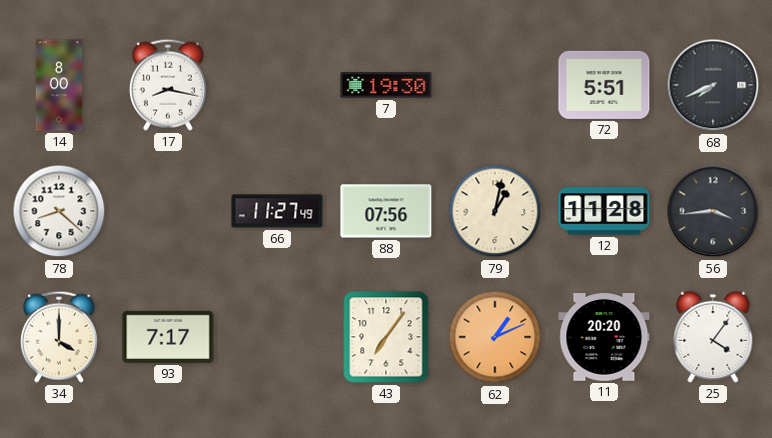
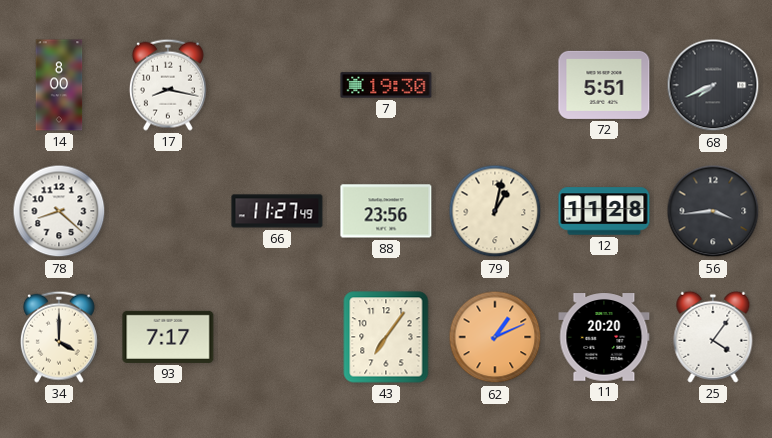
88: 07:56 -> 23:56
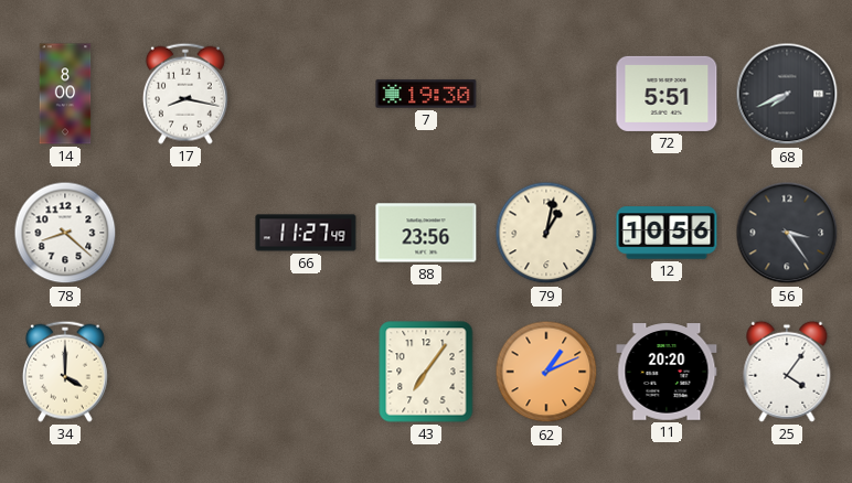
12: 11:28 -> 10:56
56: 3:44 -> 3:24
93: 7:17 -> none
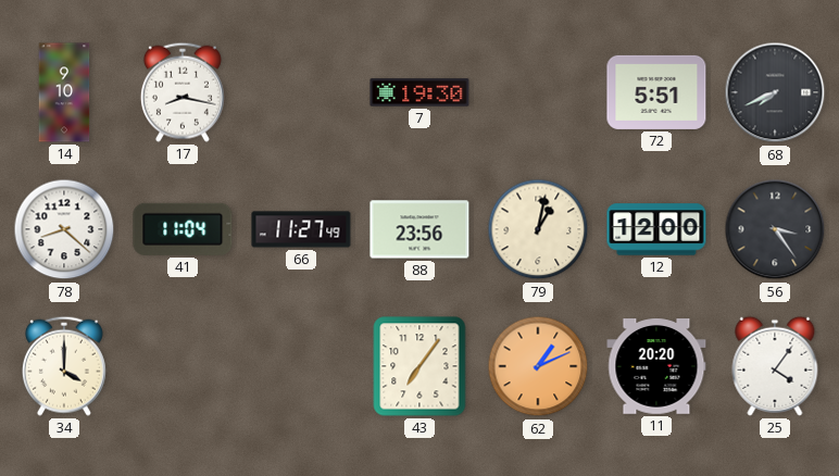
14: 8:00 -> 9:10
41: none -> 11:04
12: 10:56 -> 12:00
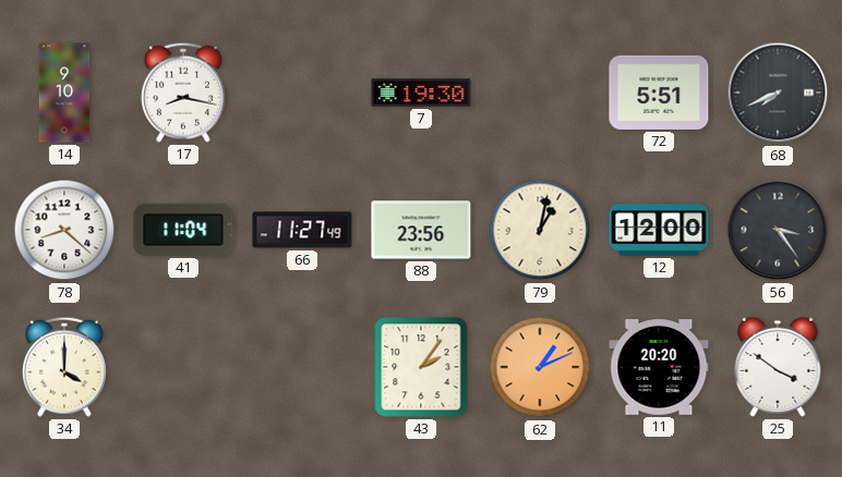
43: 7:06 -> 2:06
25: 4:06 -> 3:51
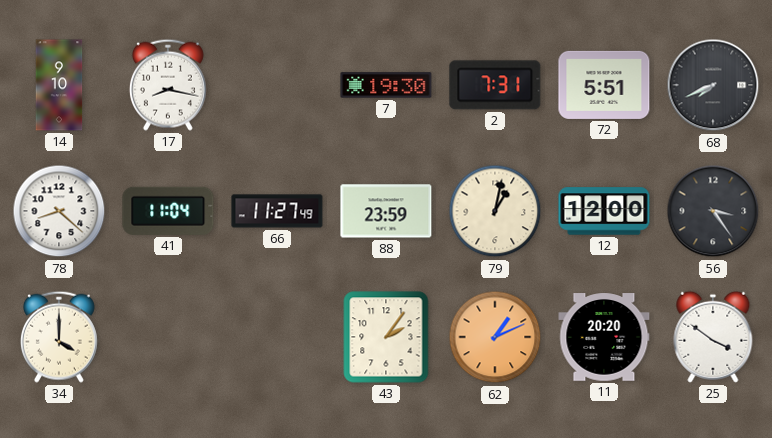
2: none -> 7:31
88: 23:56 -> 23:59
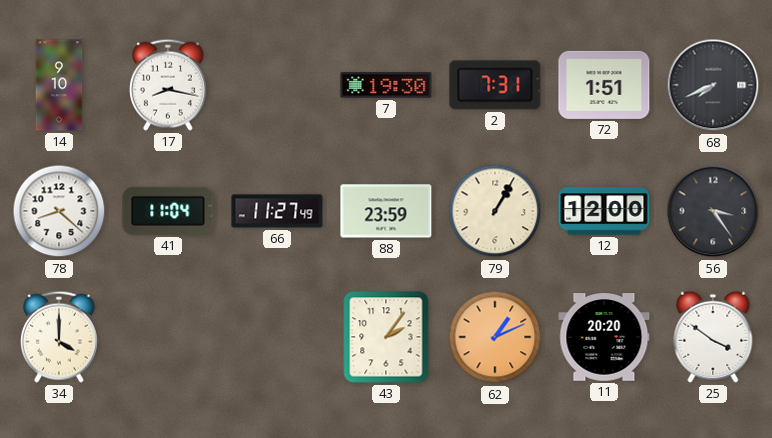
72: 5:51 -> 1:51
79: 1:02 -> 1:05
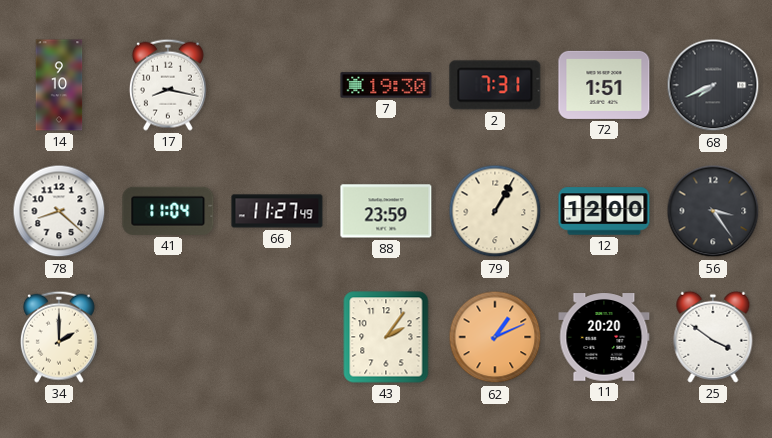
34: 4:00 -> 2:00
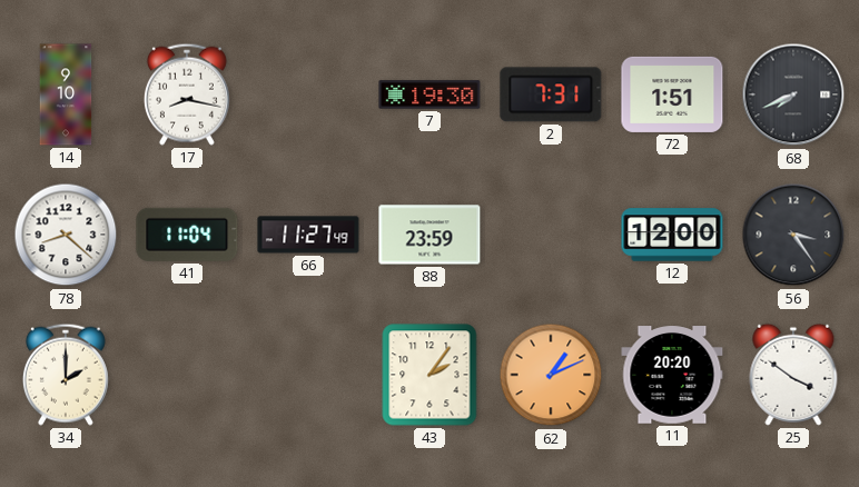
79: 1:05 -> none
